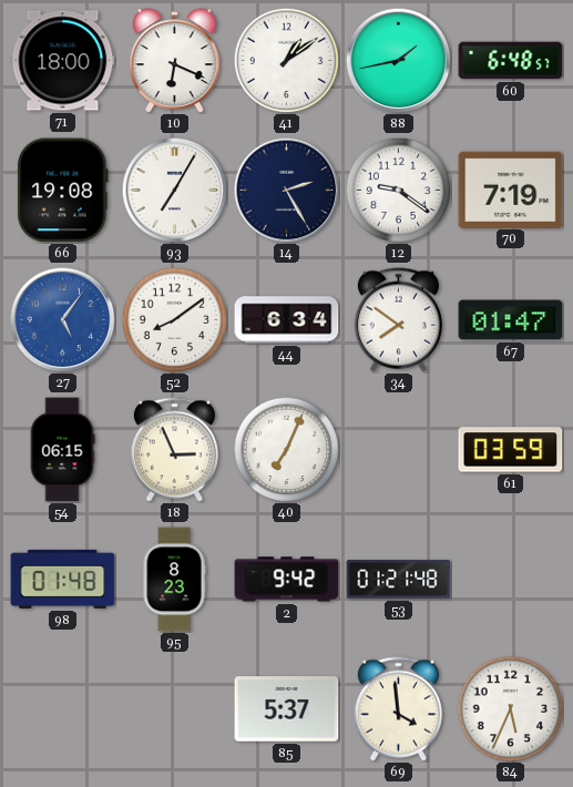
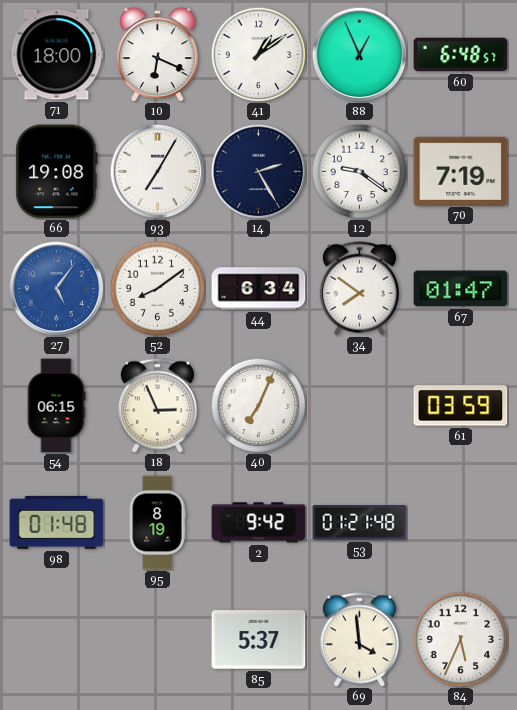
88: 1:43 -> 12:56
95: 8:23 -> 8:19
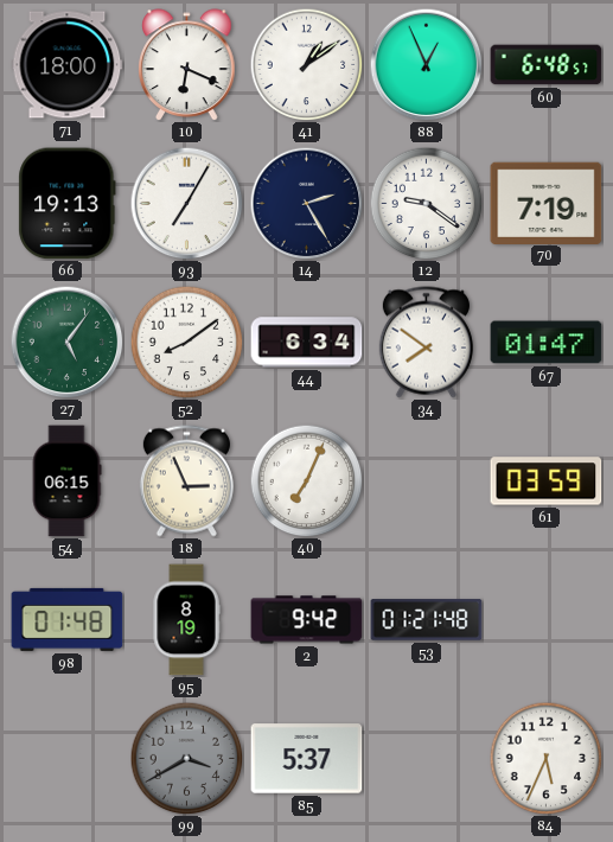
66: 19:08 -> 19:13
27 dial: blue -> green
99: none -> 3:40
69: 3:59 -> none
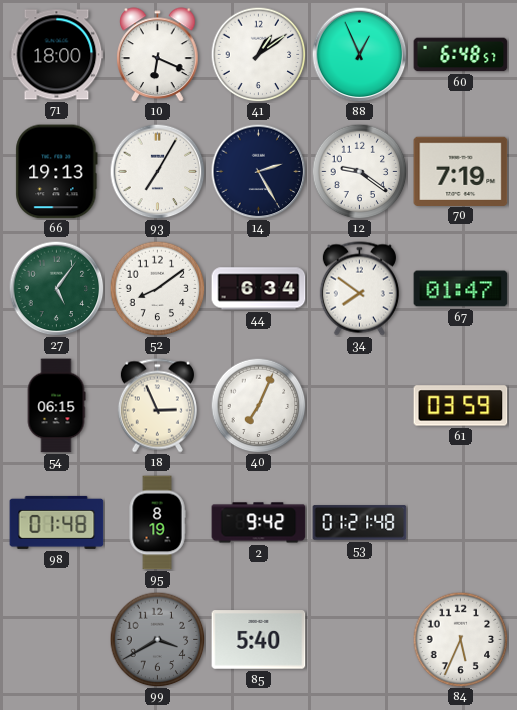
85: 5:37 -> 5:40
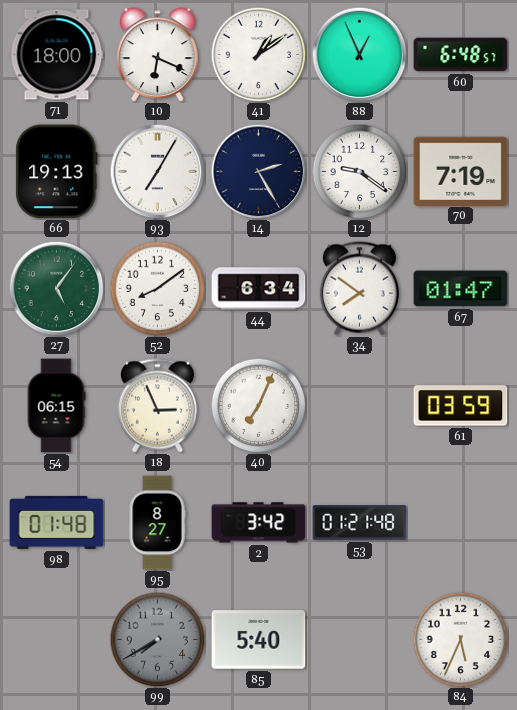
95: 8:19 -> 8:27
2: 9:42 -> 3:42
99: 3:40 -> 7:40
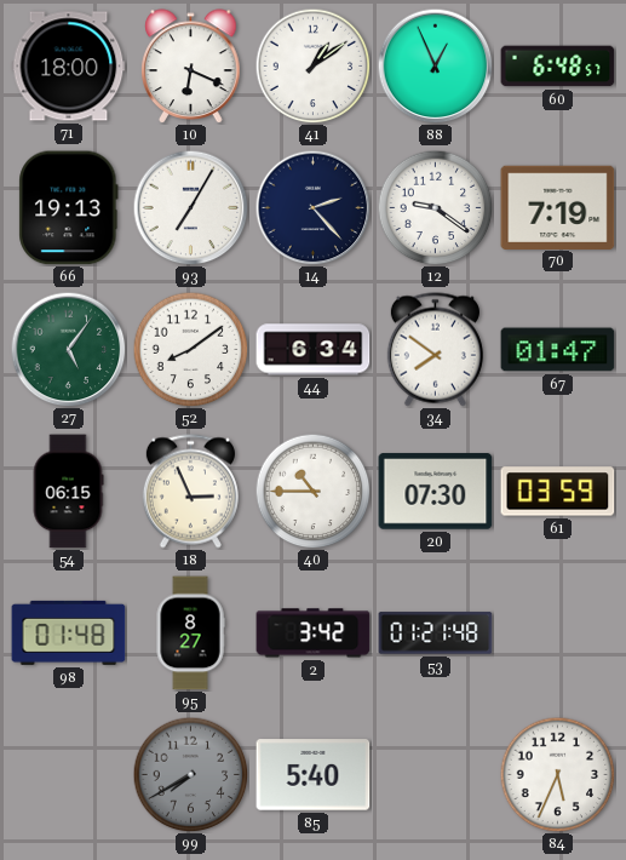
14: 2:25 -> 2:23
40: 7:04 -> 10:45
20: none -> 07:30
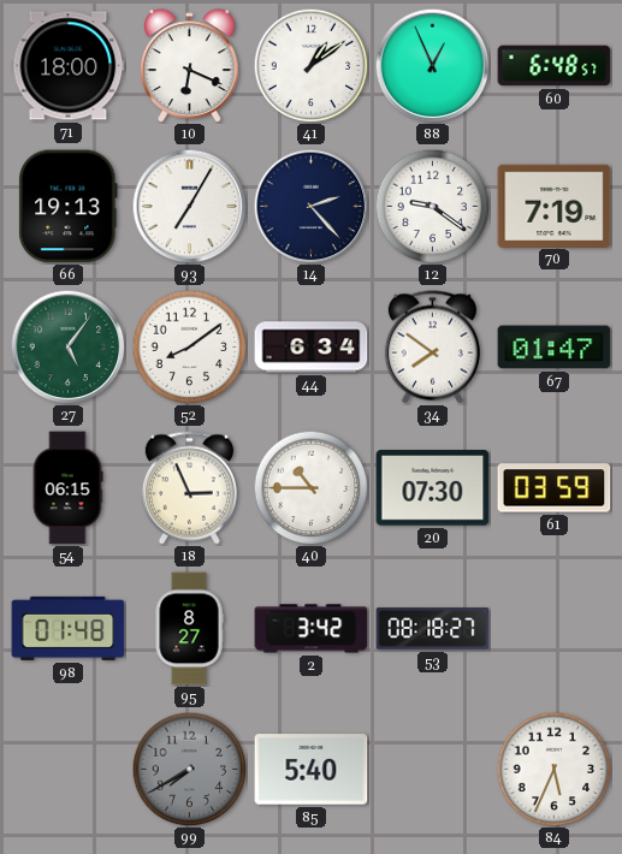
53: 01:21 -> 08:18
